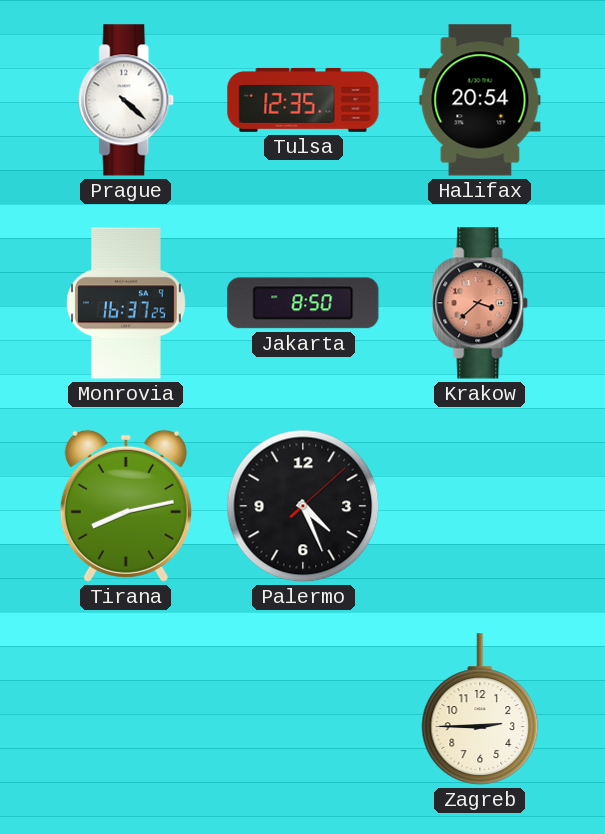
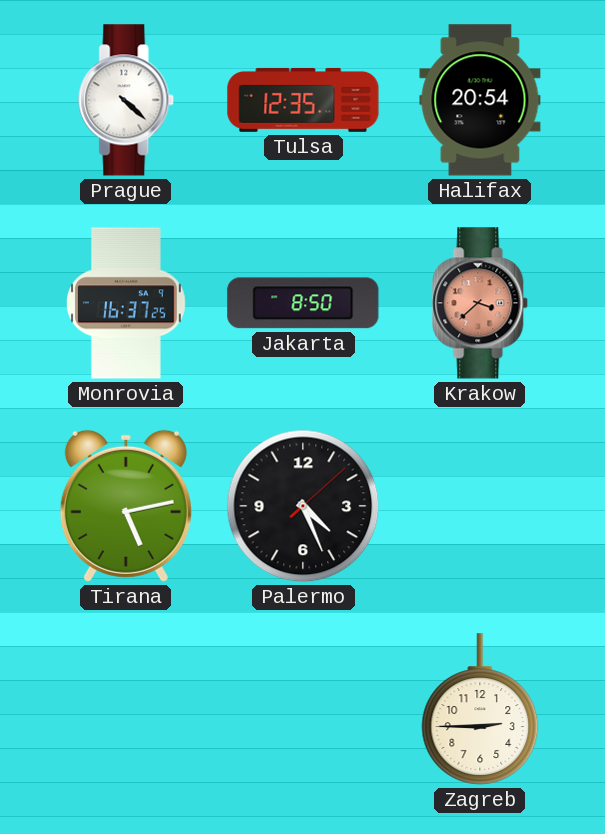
Tirana: 8:13 -> 5:13
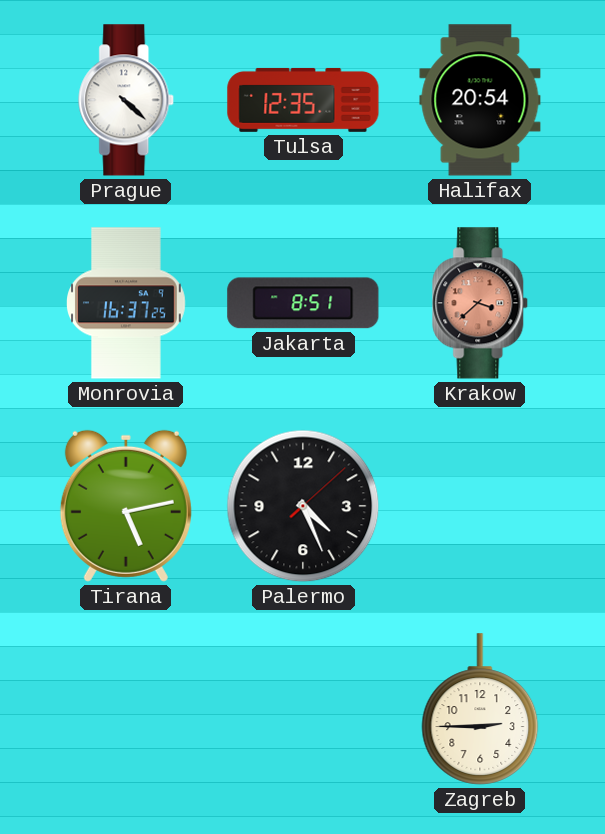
Jakarta: 8:50 -> 8:51
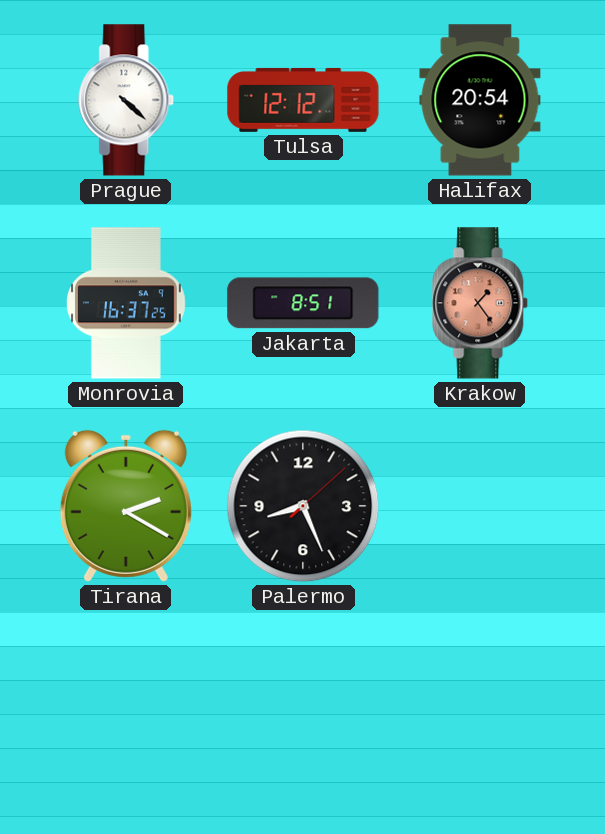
Tulsa: 12:35 -> 12:12
Krakow: 3:38 -> 1:24
Tirana: 5:13 -> 2:20
Palermo: 4:26 -> 8:26
Zagreb: 2:45 -> none
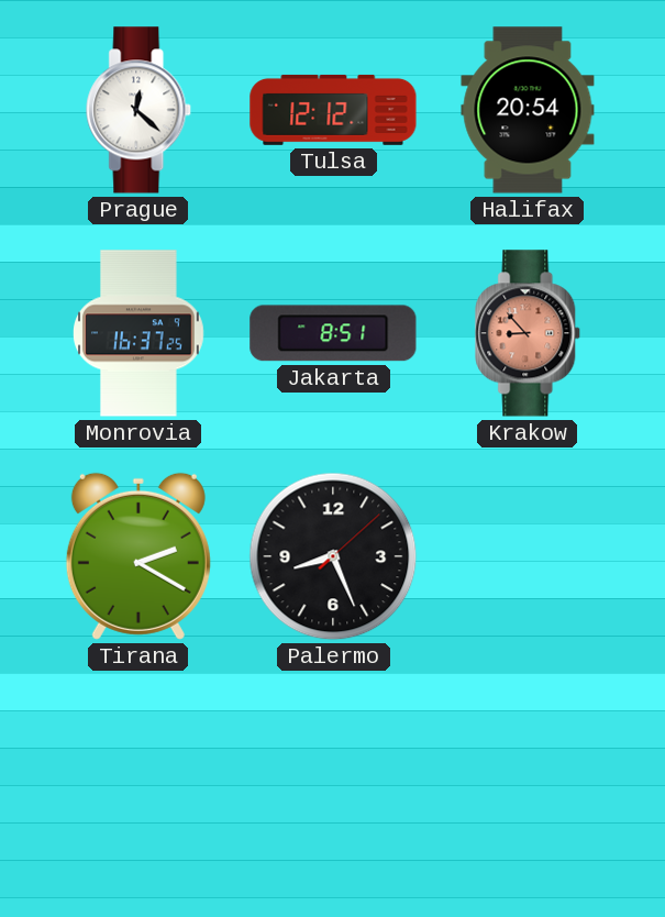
Prague: 4:22 -> 12:22
Krakow: 1:24 -> 8:53
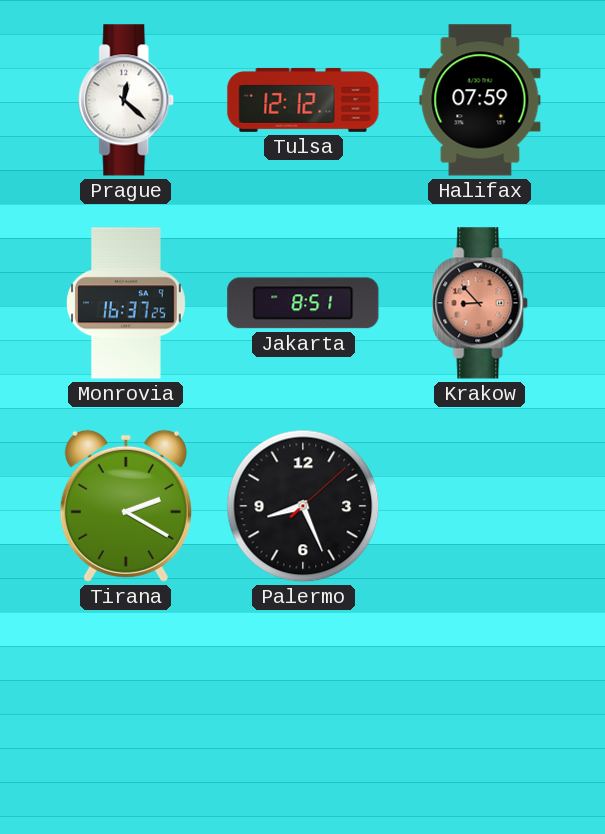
Halifax: 20:54 -> 07:59
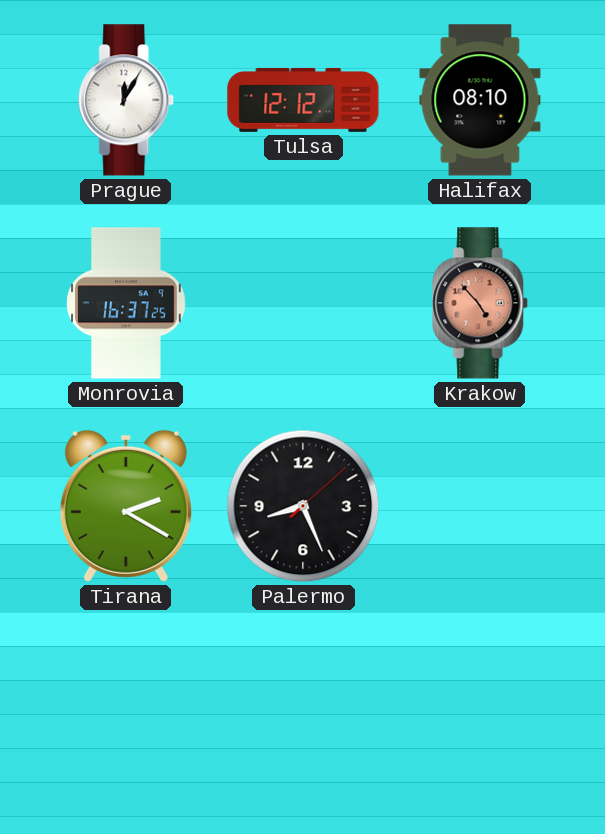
Prague: 12:22 -> 12:05
Halifax: 07:59 -> 08:10
Jakarta: 8:51 -> none
Krakow: 8:53 -> 4:53
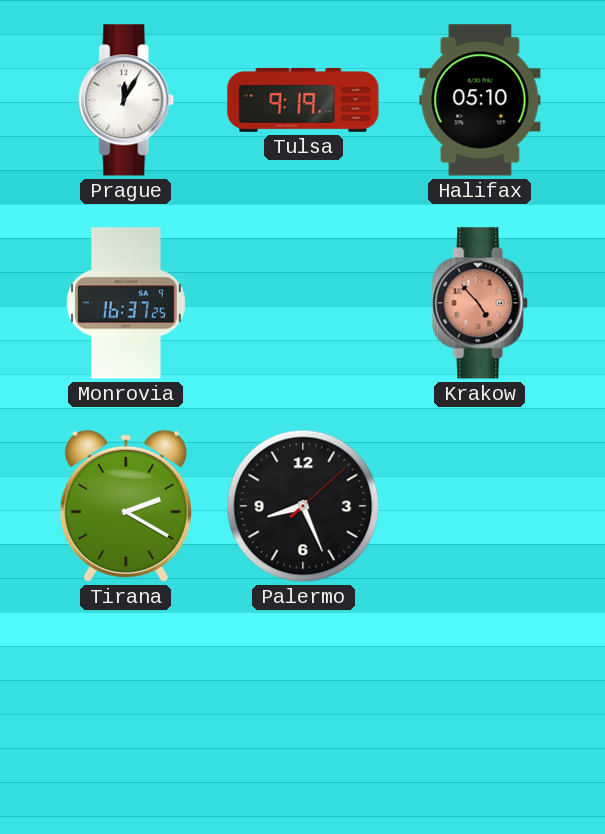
Tulsa: 12:12 -> 9:19
Halifax: 08:10 -> 05:10
